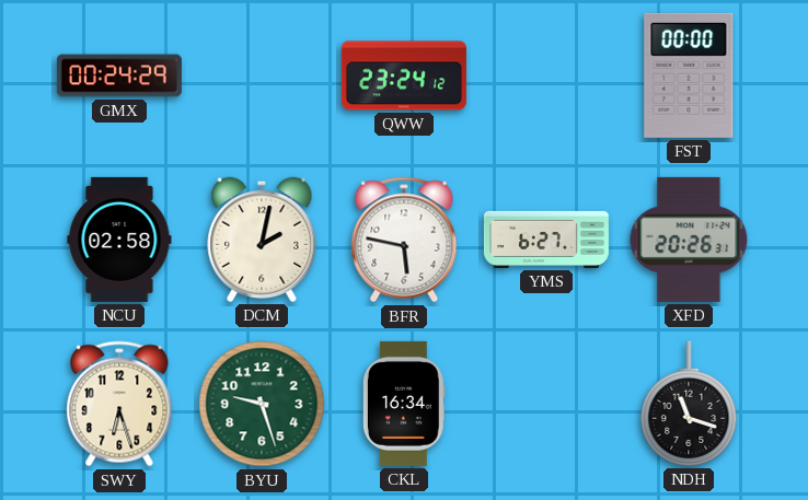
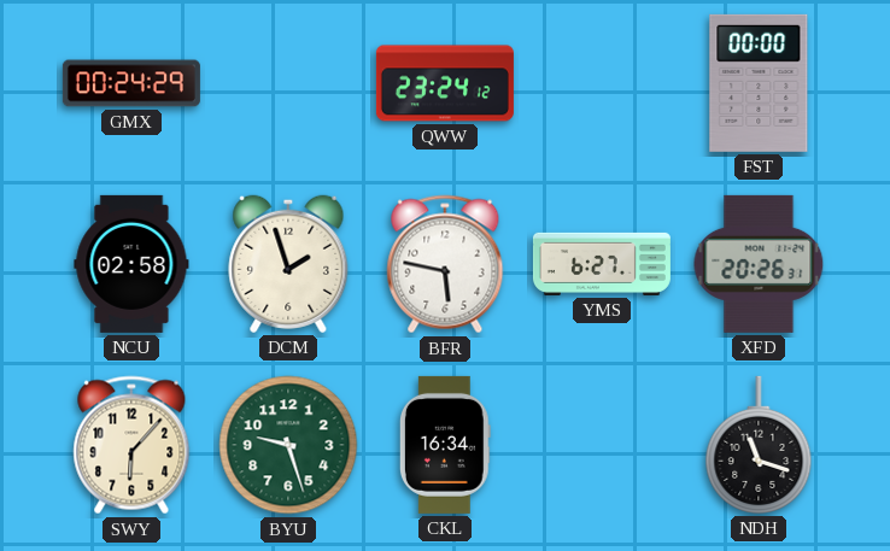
DCM: 2:02 -> 1:57
SWY: 6:27 -> 6:07
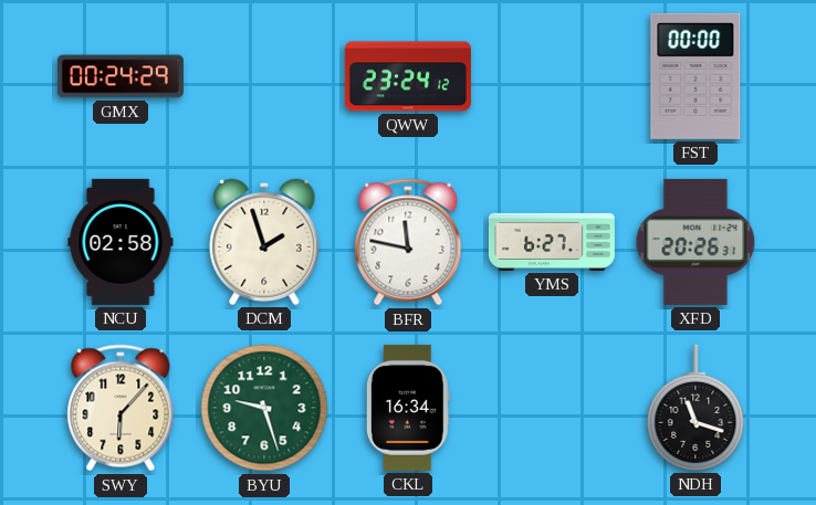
BFR: 5:47 -> 11:47
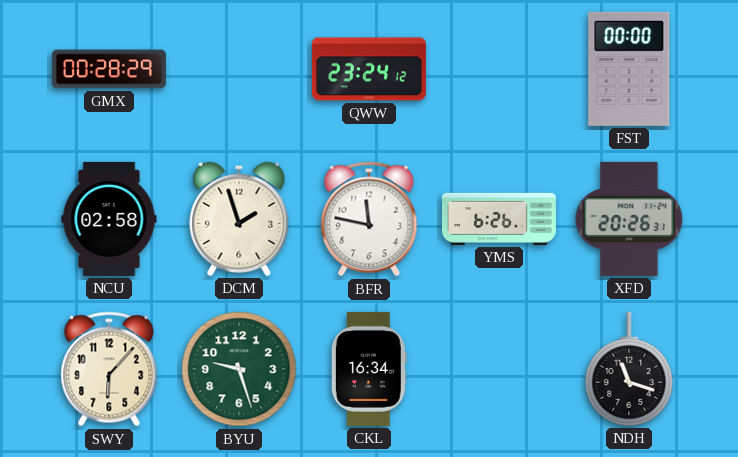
GMX: 00:24 -> 00:28
YMS: 6:27 -> 6:26
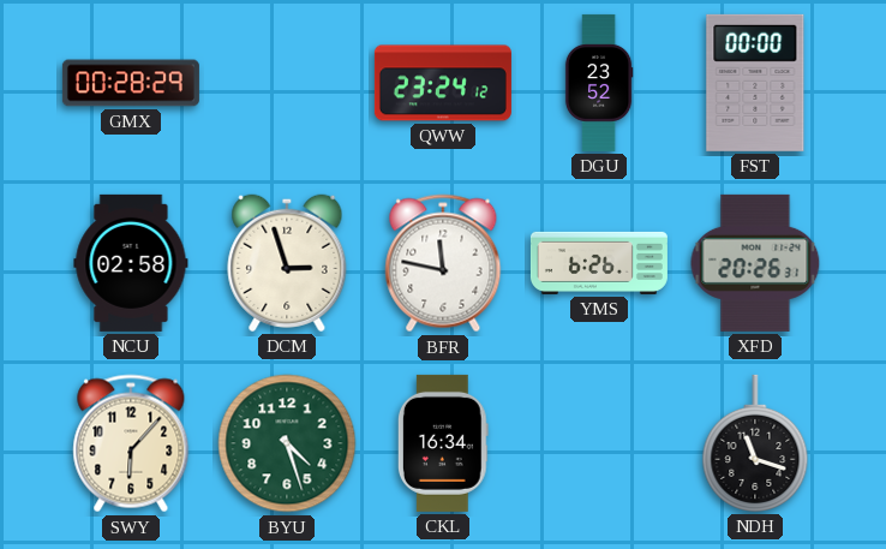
DGU: none -> 23:52
DCM: 1:57 -> 2:57
BYU: 9:27 -> 4:27
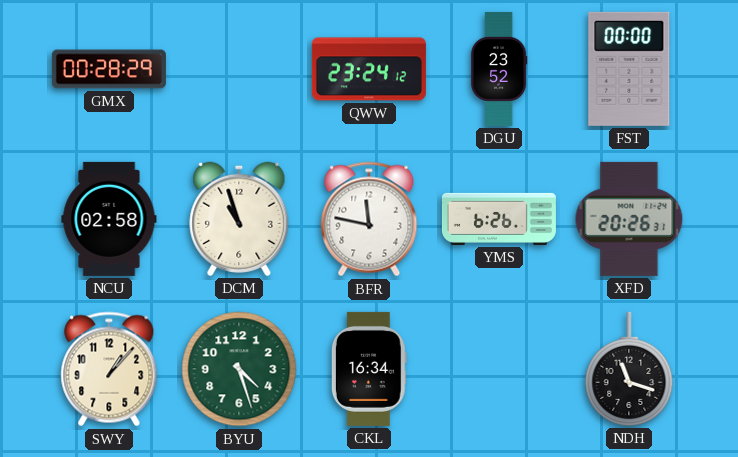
DCM: 2:57 -> 10:57
SWY: 6:07 -> 1:07
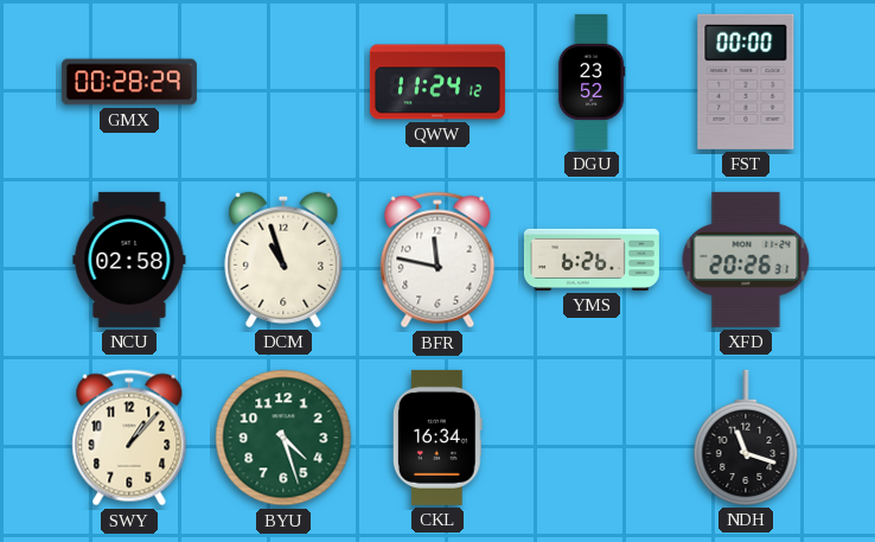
QWW: 23:24 -> 11:24
